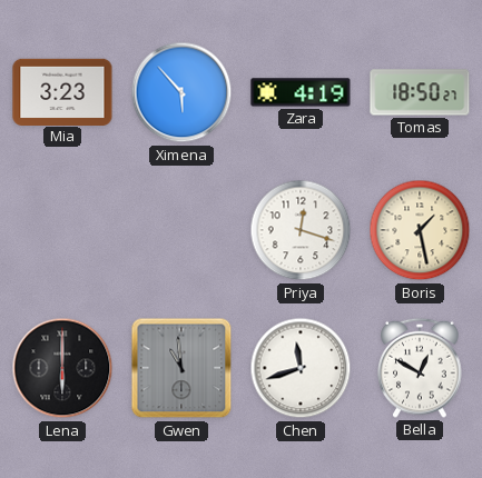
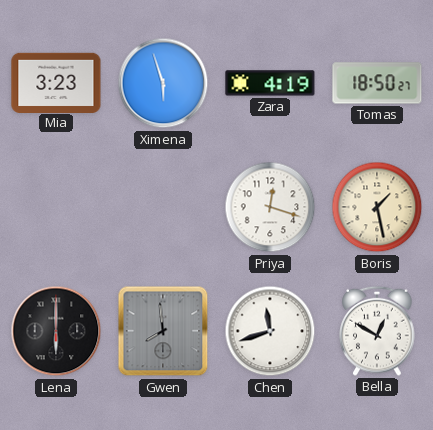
Ximena: 5:53 -> 5:57
Gwen: 10:59 -> 7:59
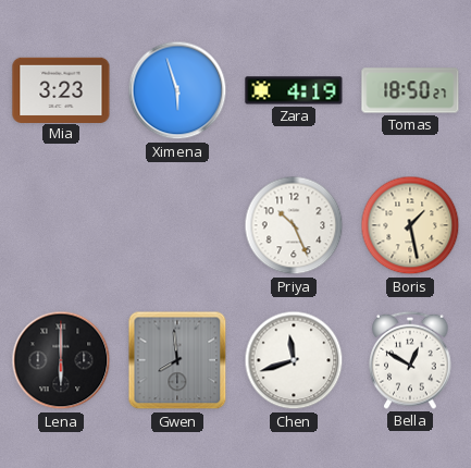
Priya: 12:18 -> 10:26
